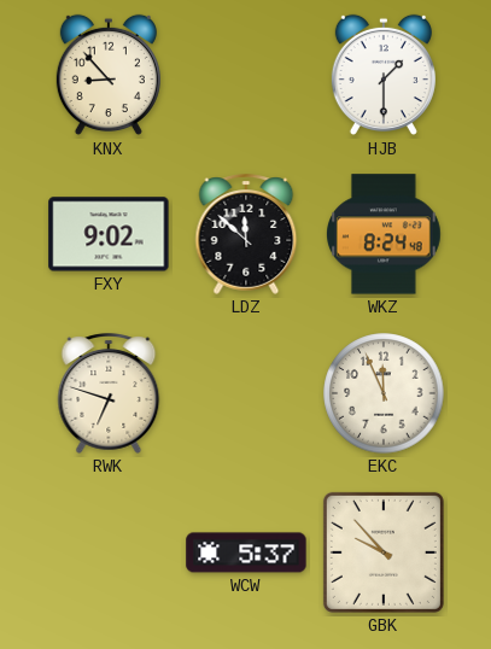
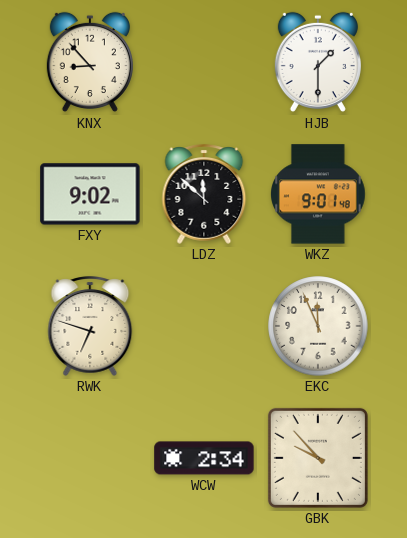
WKZ: 8:24 -> 9:01
WCW: 5:37 -> 2:34
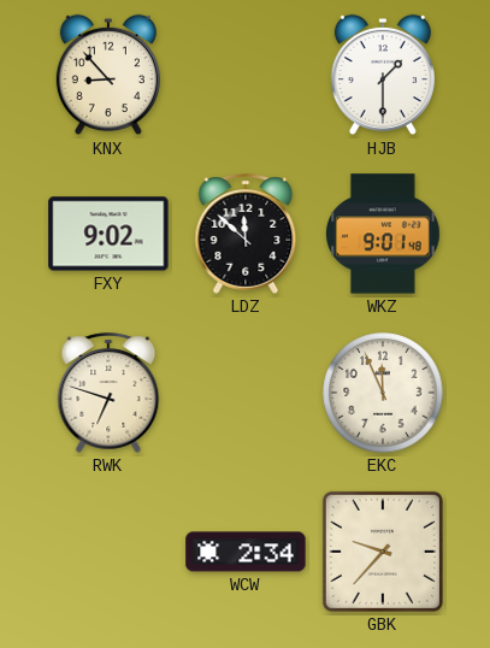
GBK: 9:53 -> 9:37
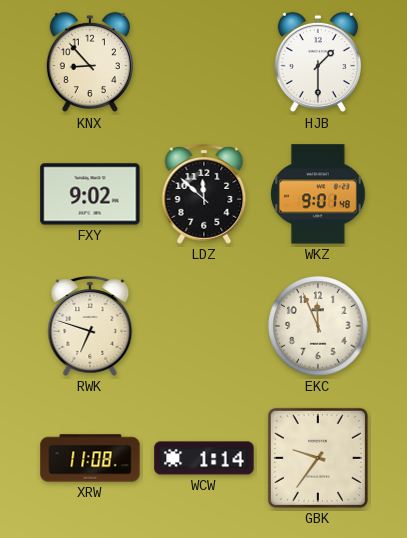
XRW: none -> 11:08
WCW: 2:34 -> 1:14
GBK: 9:37 -> 9:36
